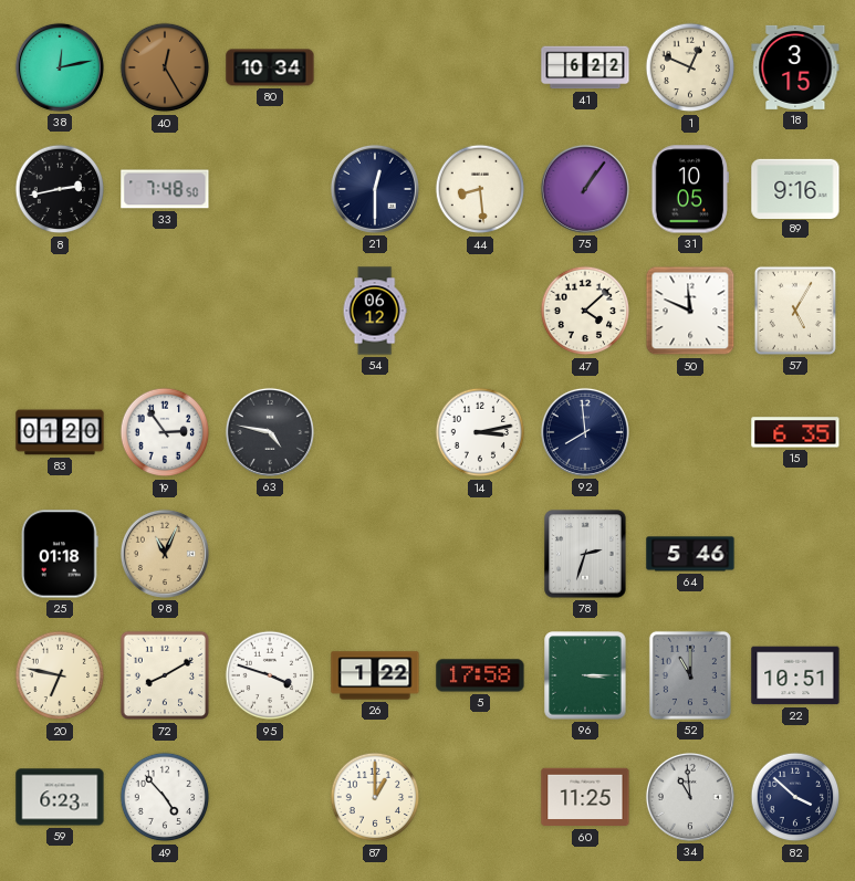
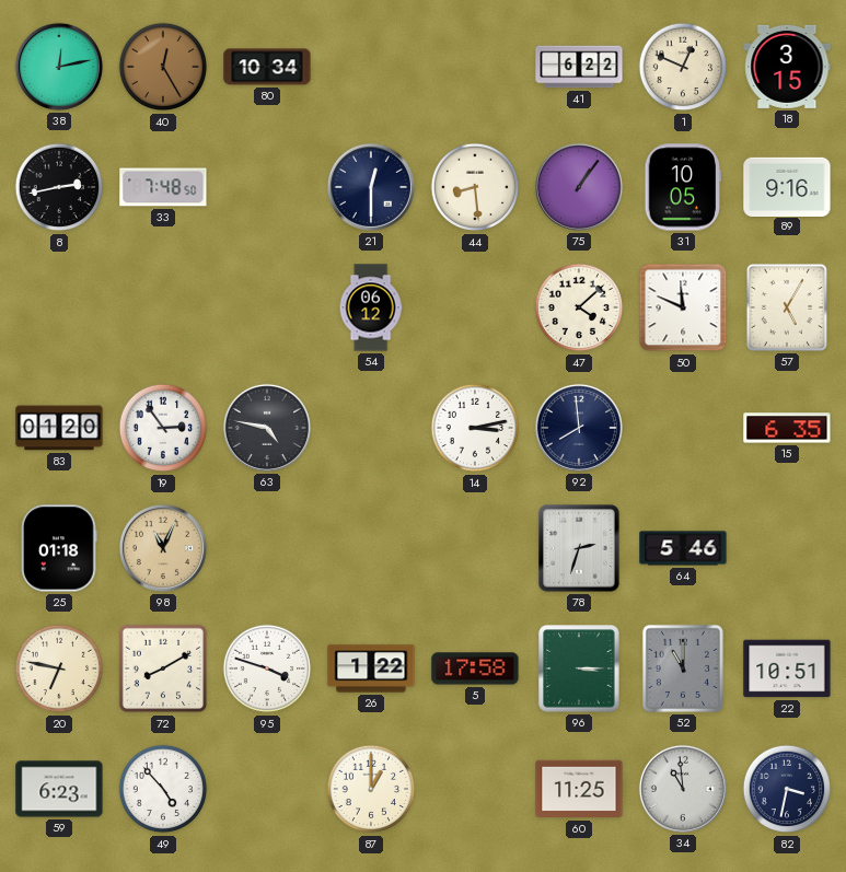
82: 3:52 -> 3:32
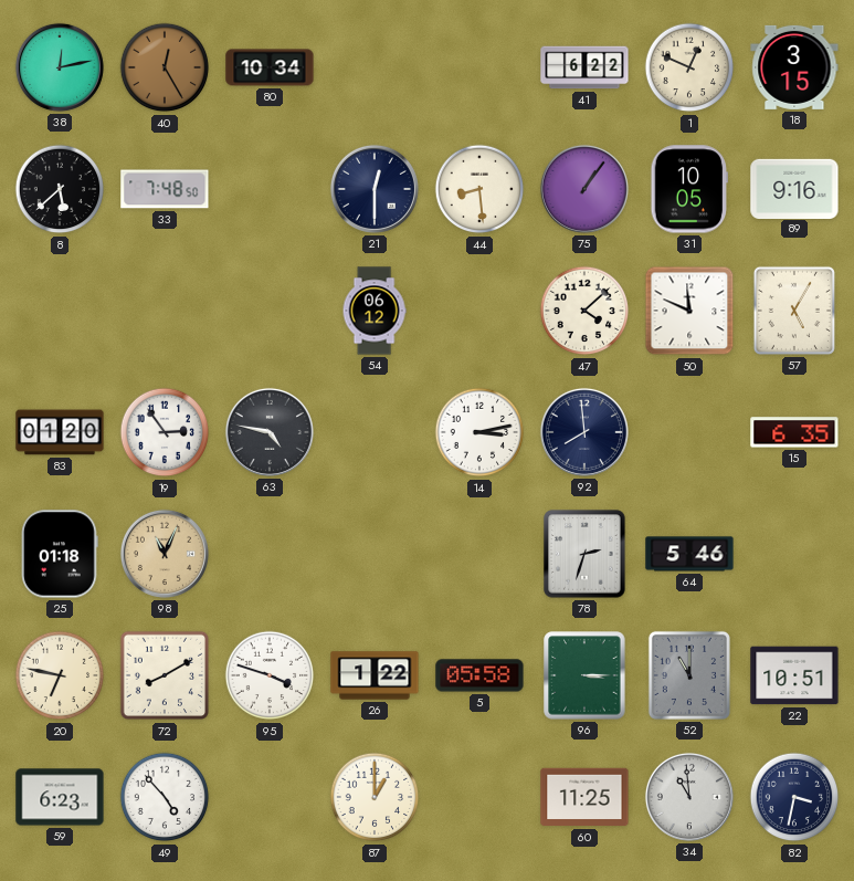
8: 2:43 -> 5:38
5: 17:58 -> 05:58
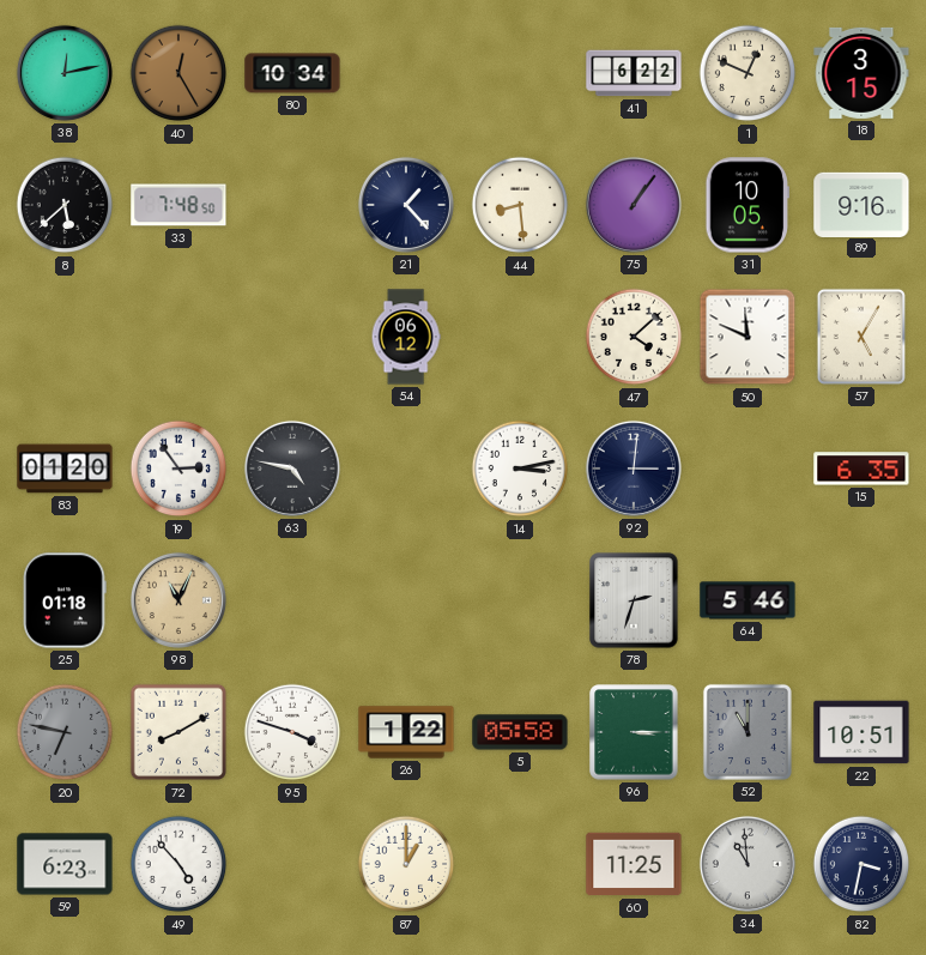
21: 12:30 -> 1:23
92: 7:59 -> 3:01
20 dial: cream -> grey
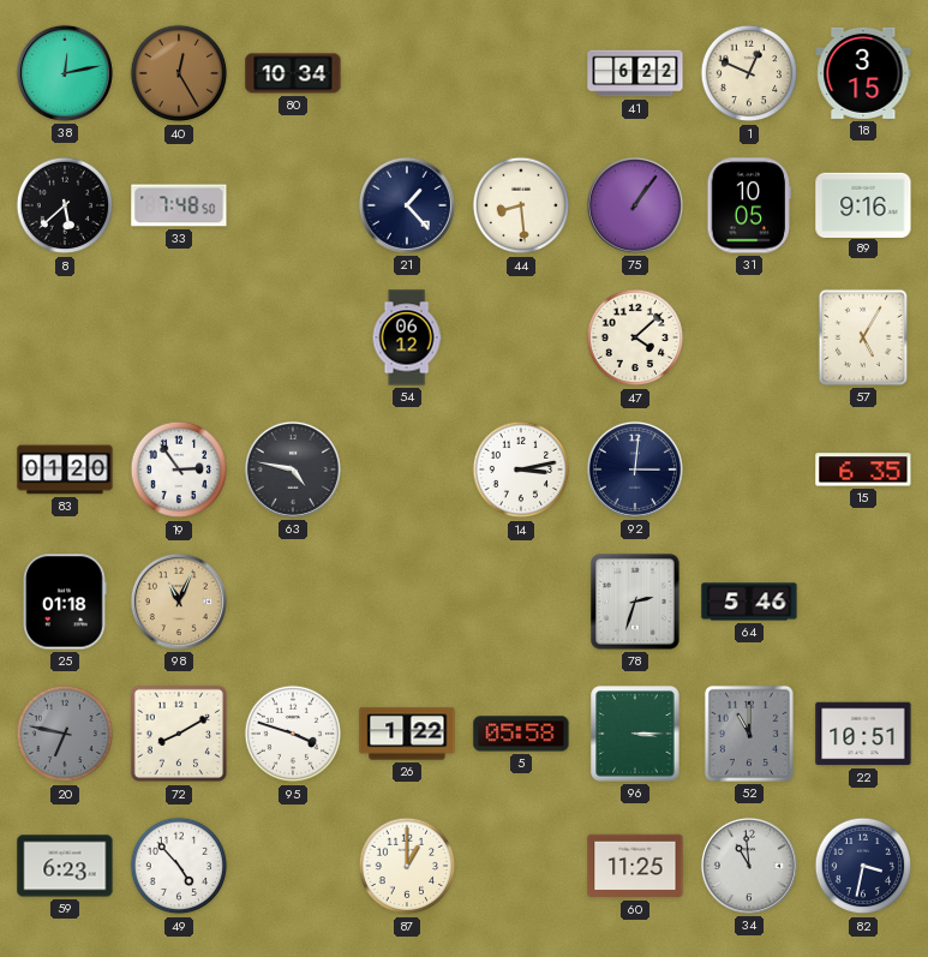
50: 11:49 -> none
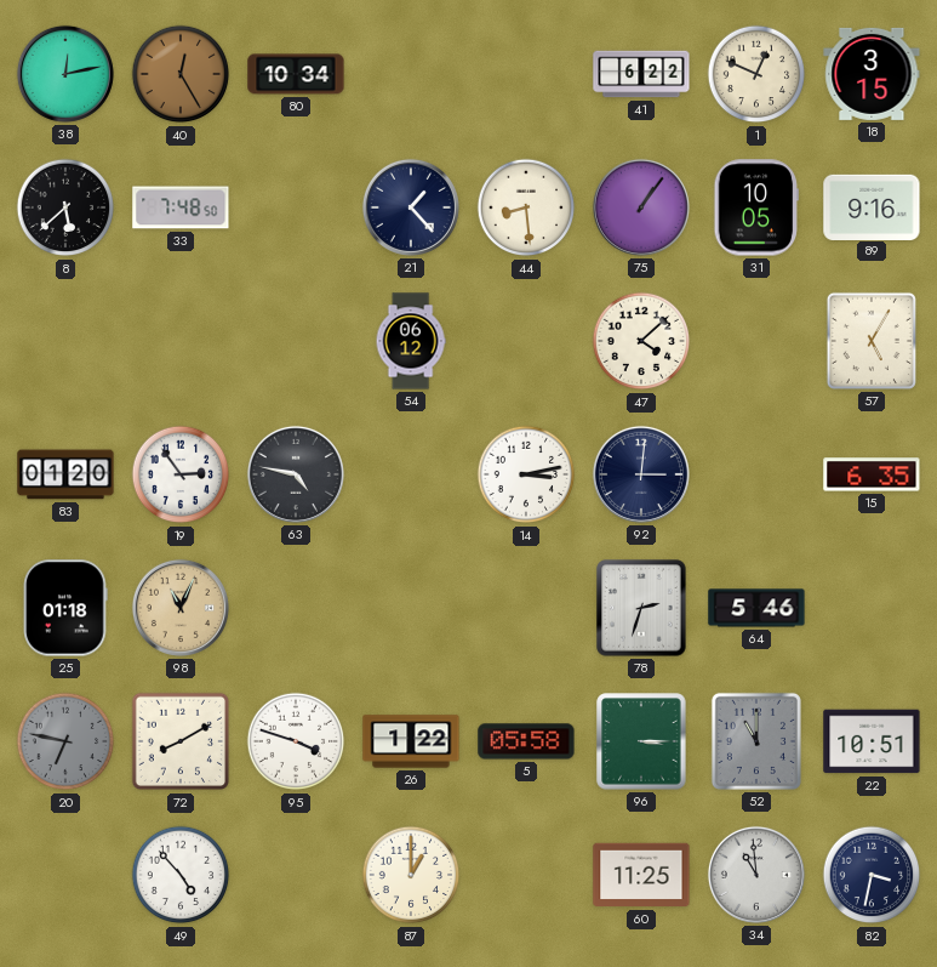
59: 6:23 -> none
